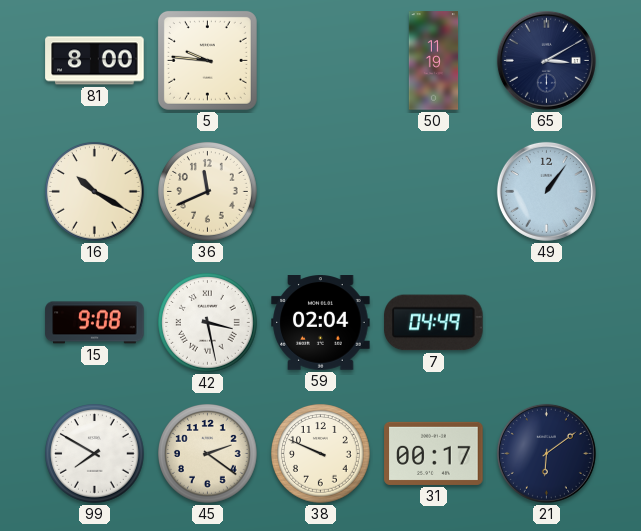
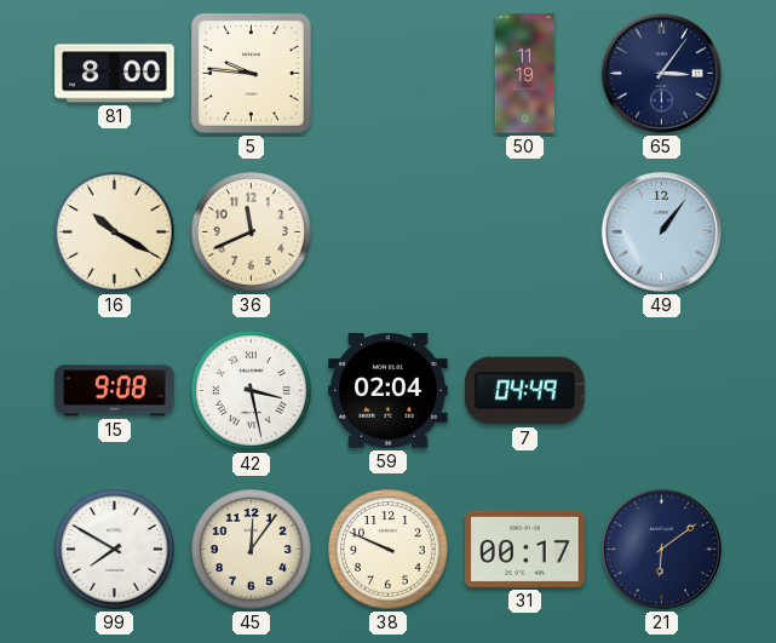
65: 3:10 -> 3:06
45: 2:21 -> 12:06
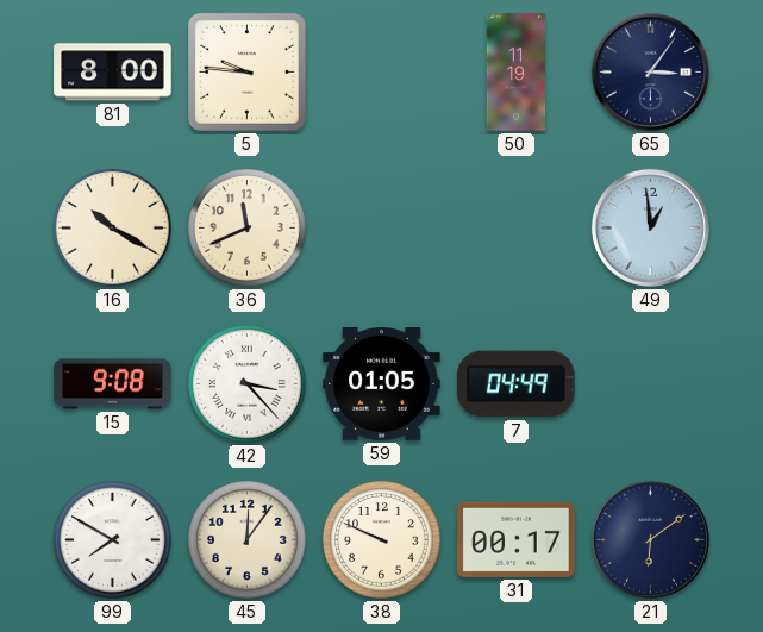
49: 1:06 -> 12:59
42: 3:28 -> 3:23
59: 02:04 -> 01:05
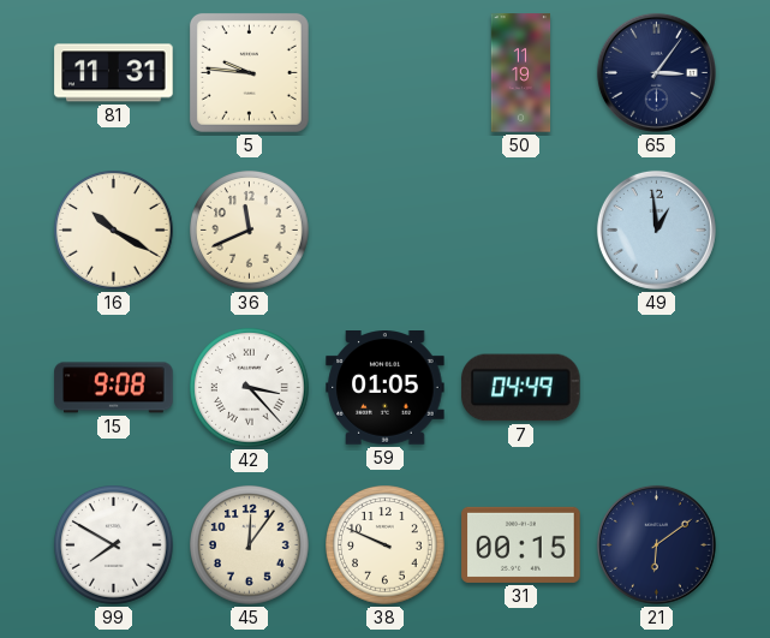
81: 8:00 -> 11:31
31: 00:17 -> 00:15
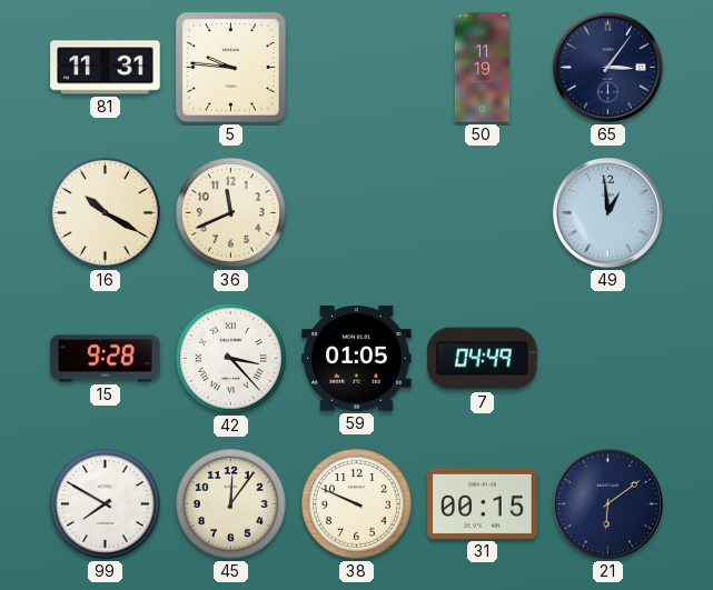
15: 9:08 -> 9:28
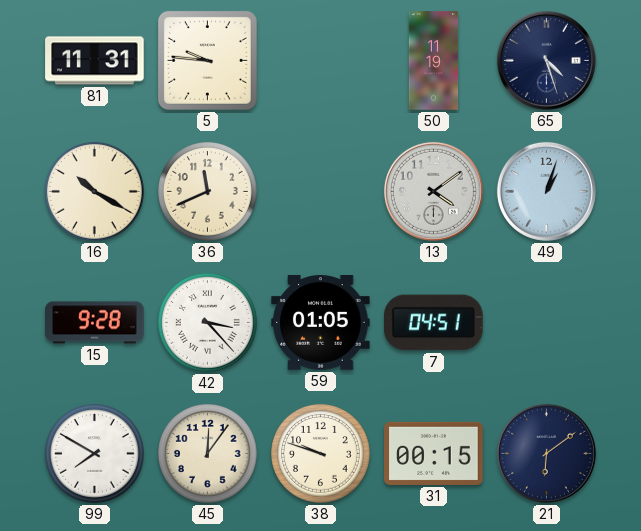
65: 3:06 -> 4:27
13: none -> 4:09
49: 12:59 -> 1:03
7: 04:49 -> 04:51
38: 9:49 -> 9:48
